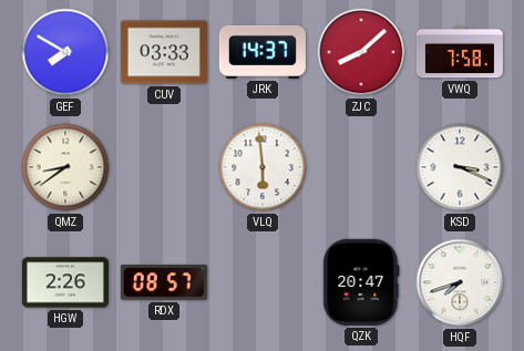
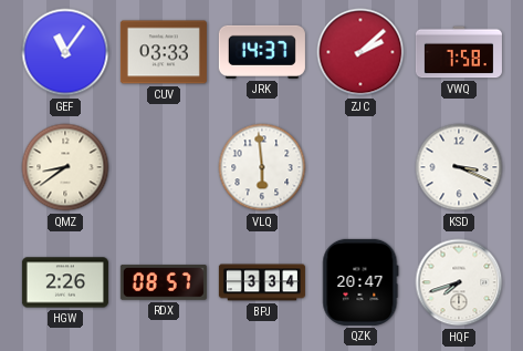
GEF: 7:50 -> 11:06
ZJC: 8:08 -> 2:08
BPJ: none -> 3:34
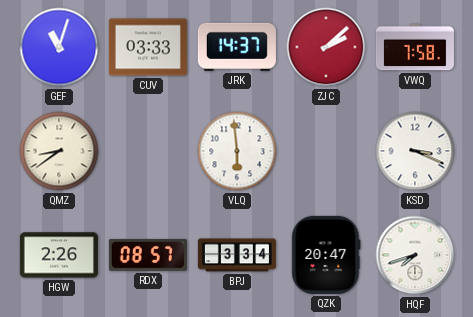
GEF: 11:06 -> 11:03
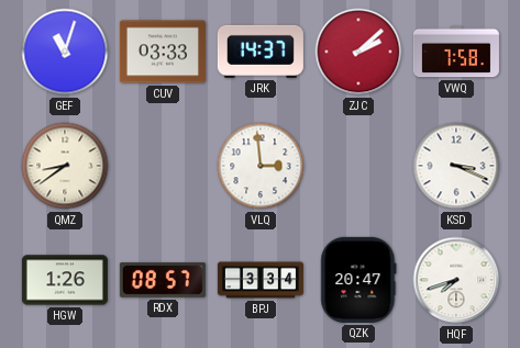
VLQ: 5:59 -> 2:59
HGW: 2:26 -> 1:26
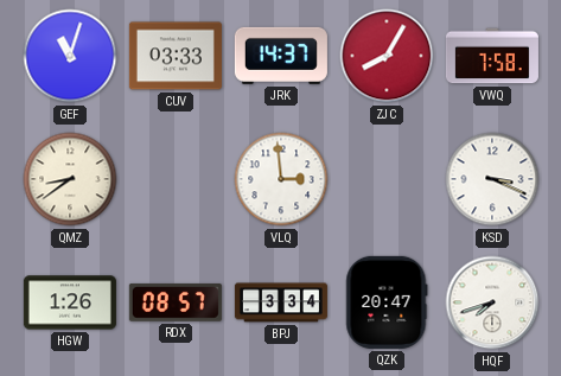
ZJC: 2:08 -> 8:05
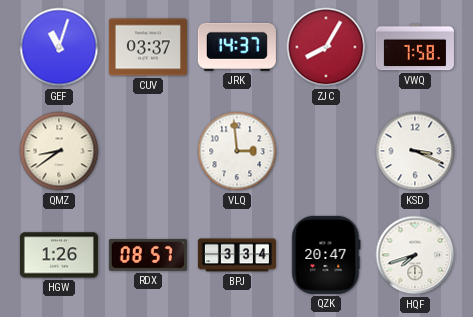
CUV: 03:33 -> 03:37
